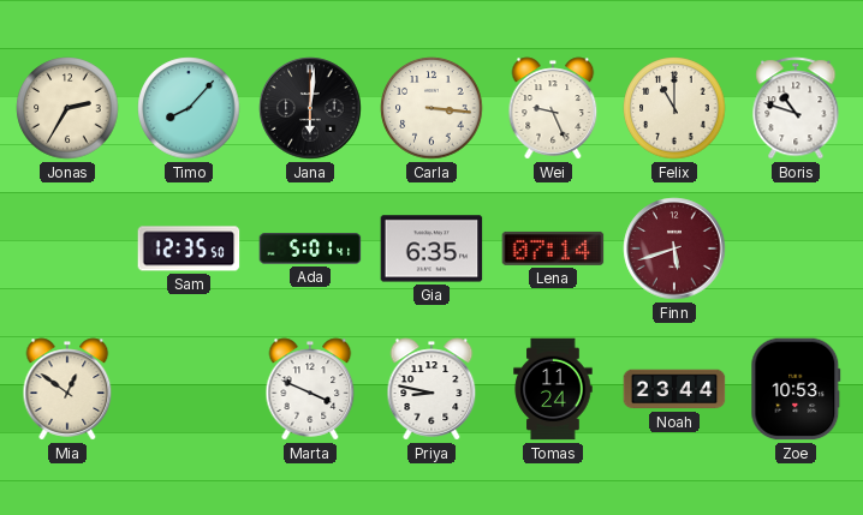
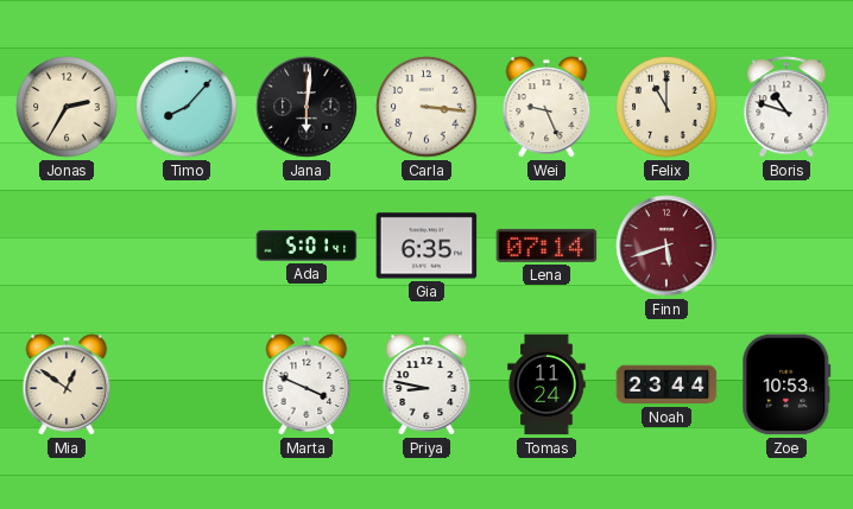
Sam: 12:35 -> none
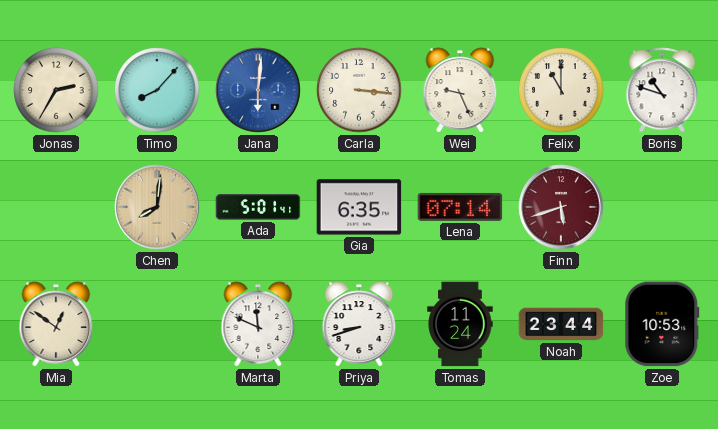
Jana dial: black -> blue
Chen: none -> 8:01
Marta: 3:49 -> 11:49
Priya: 8:47 -> 8:42
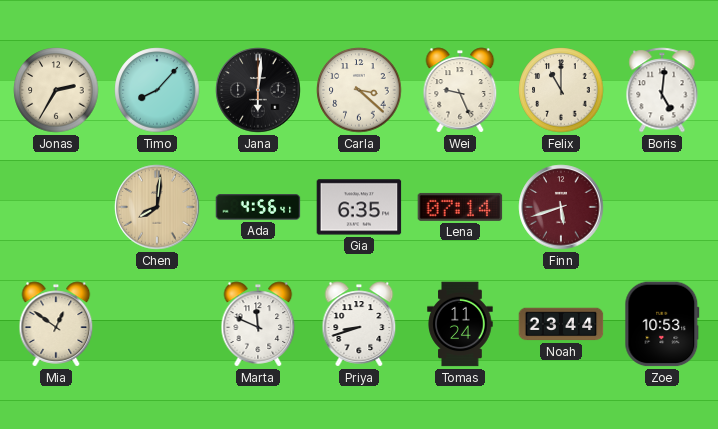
Jana dial: blue -> black
Carla: 3:16 -> 3:22
Boris: 10:48 -> 5:01
Ada: 5:01 -> 4:56
